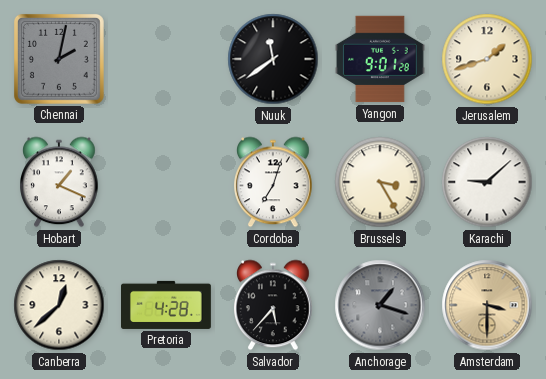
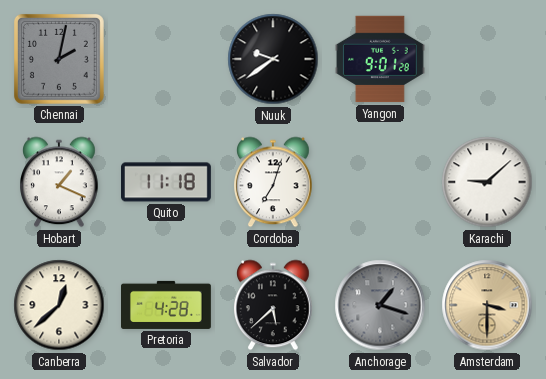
Nuuk: 11:39 -> 9:39
Jerusalem: 1:42 -> none
Quito: none -> 11:18
Brussels: 3:25 -> none
Salvador: 5:37 -> 5:38
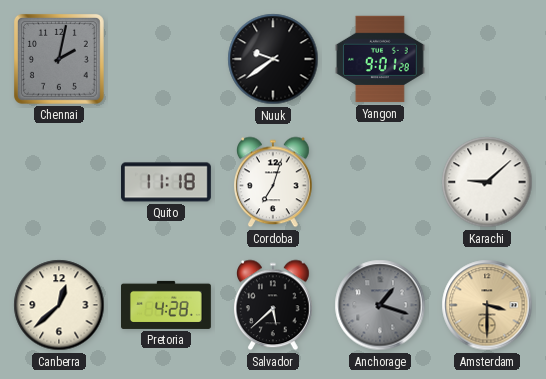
Hobart: 1:19 -> none
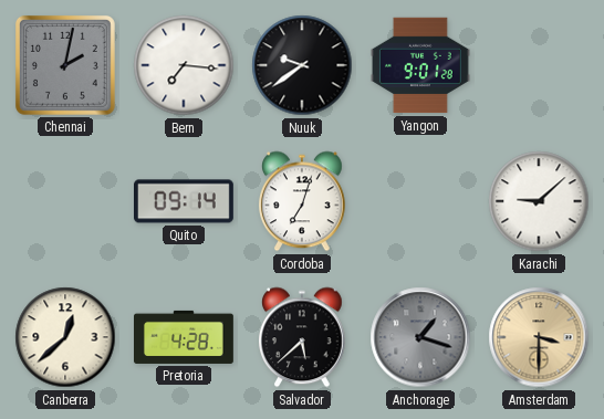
Bern: none -> 7:16
Quito: 11:18 -> 09:14
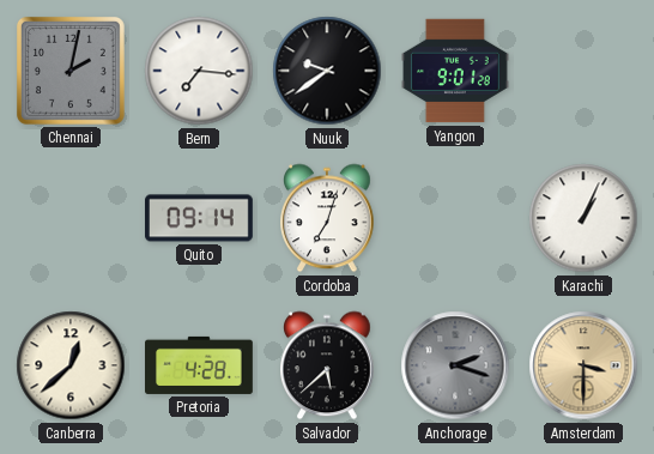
Karachi: 9:08 -> 1:04
Anchorage: 1:18 -> 2:18
